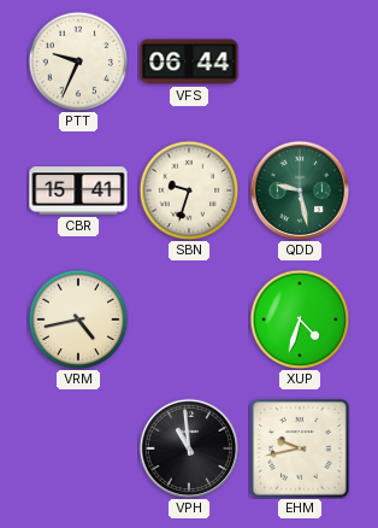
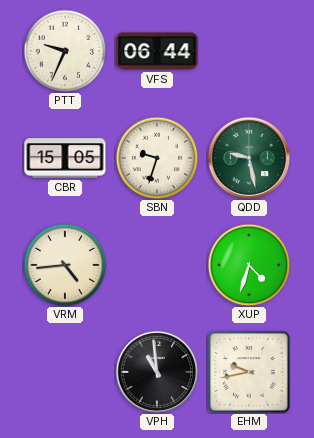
CBR: 15:41 -> 15:05
VRM: 4:43 -> 4:44
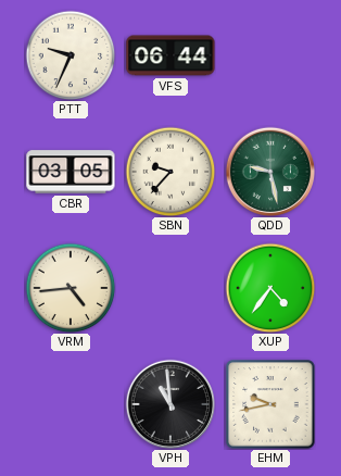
CBR: 15:05 -> 03:05
SBN: 9:33 -> 9:37
XUP: 4:33 -> 4:36
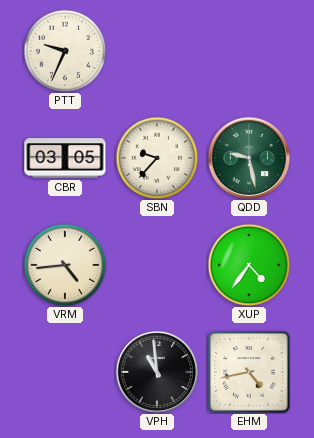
VFS: 06:44 -> none
EHM: 9:43 -> 4:43
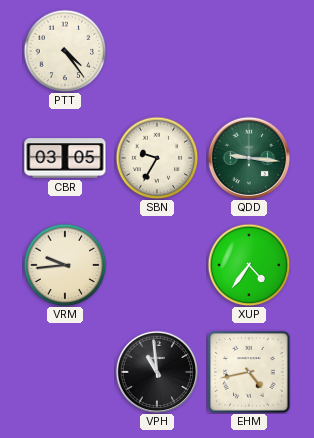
PTT: 9:34 -> 4:24
SBN: 9:37 -> 9:35
QDD: 9:28 -> 9:16
VRM: 4:44 -> 9:44
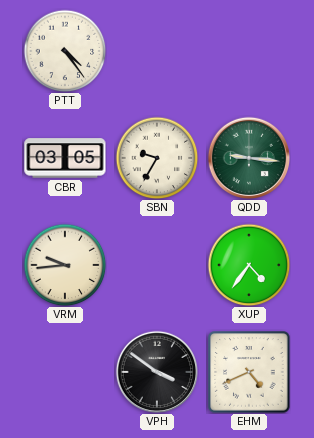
VPH: 10:59 -> 3:51
EHM: 4:43 -> 4:41
